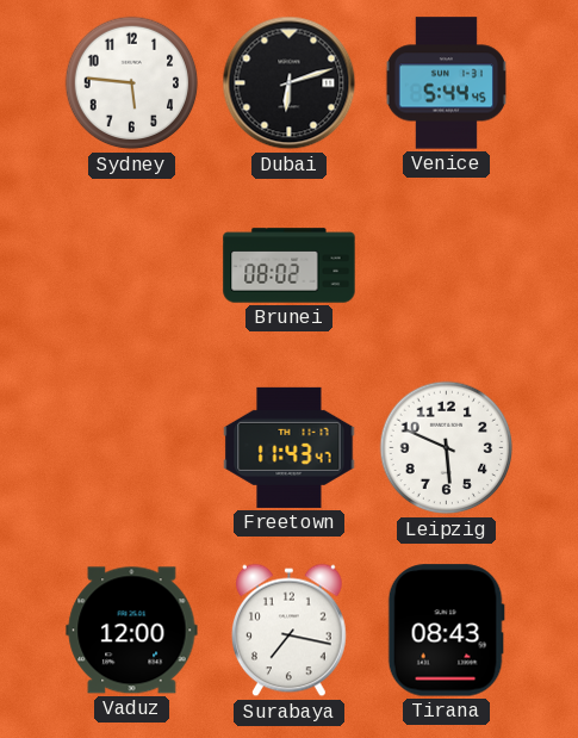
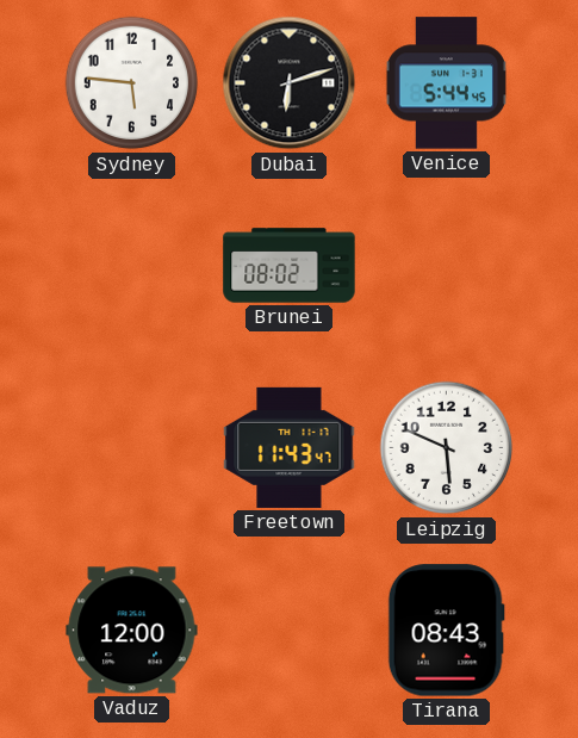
Surabaya: 7:17 -> none
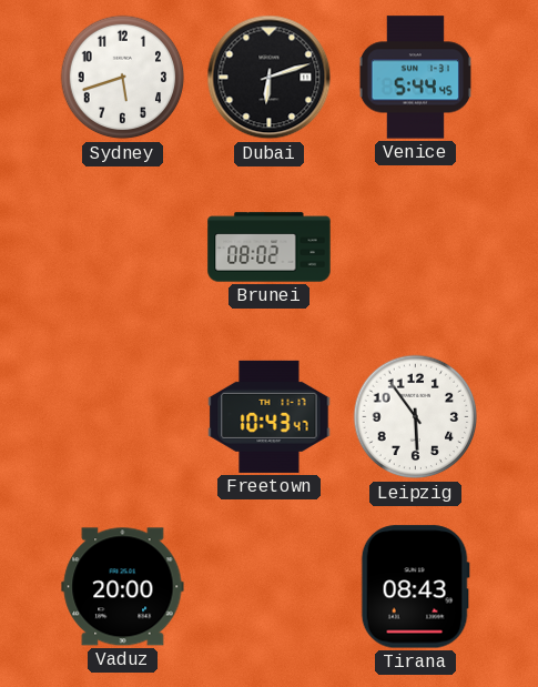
Sydney: 5:46 -> 5:42
Freetown: 11:43 -> 10:43
Leipzig: 5:49 -> 5:54
Vaduz: 12:00 -> 20:00
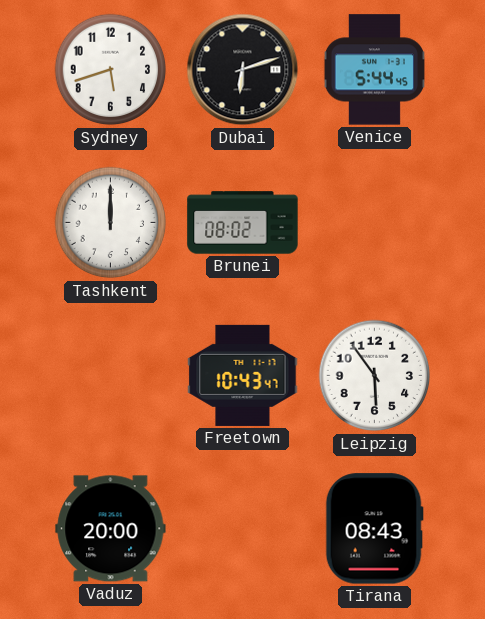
Tashkent: none -> 12:00
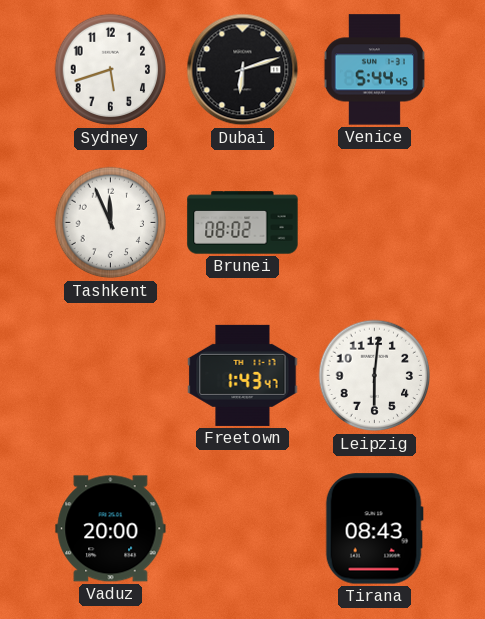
Tashkent: 12:00 -> 11:56
Freetown: 10:43 -> 1:43
Leipzig: 5:54 -> 6:01
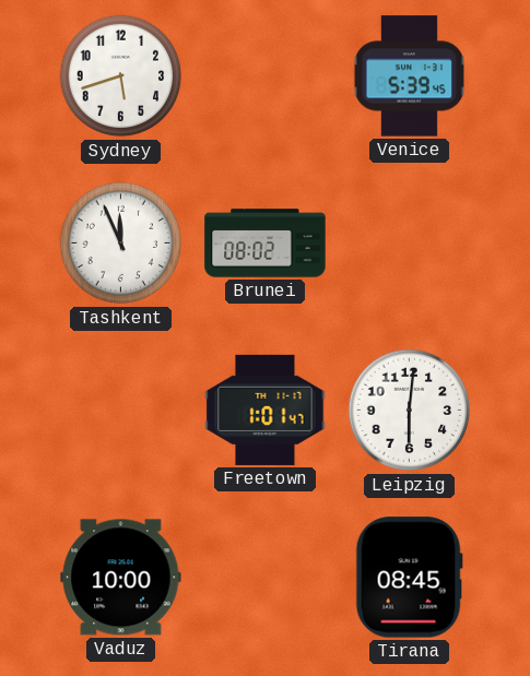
Dubai: 6:12 -> none
Venice: 5:44 -> 5:39
Freetown: 1:43 -> 1:01
Vaduz: 20:00 -> 10:00
Tirana: 08:43 -> 08:45
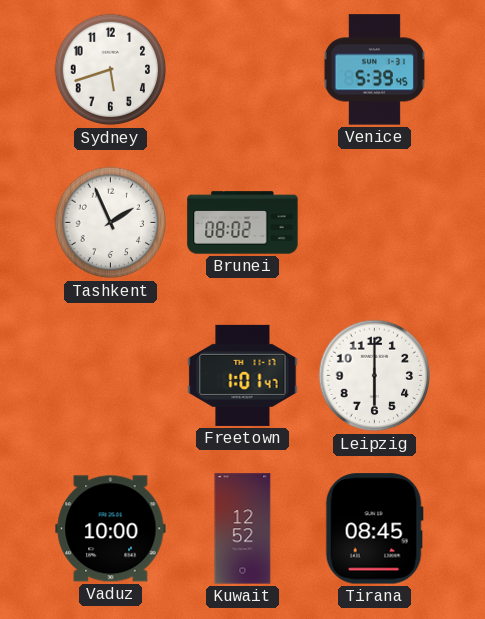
Tashkent: 11:56 -> 1:56
Leipzig: 6:01 -> 6:00
Kuwait: none -> 12:52
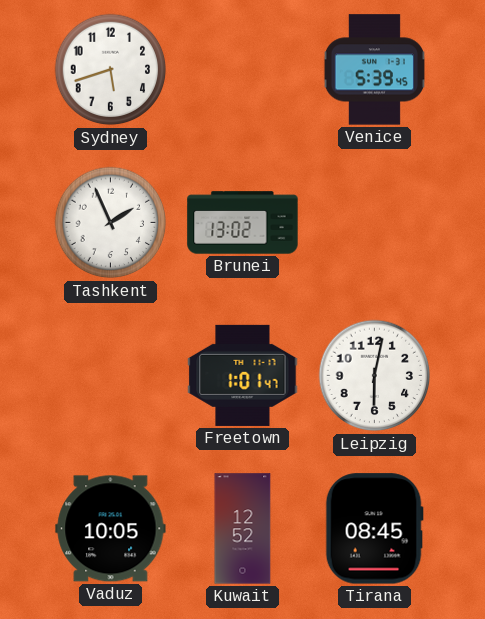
Brunei: 08:02 -> 13:02
Leipzig: 6:00 -> 6:02
Vaduz: 10:00 -> 10:05
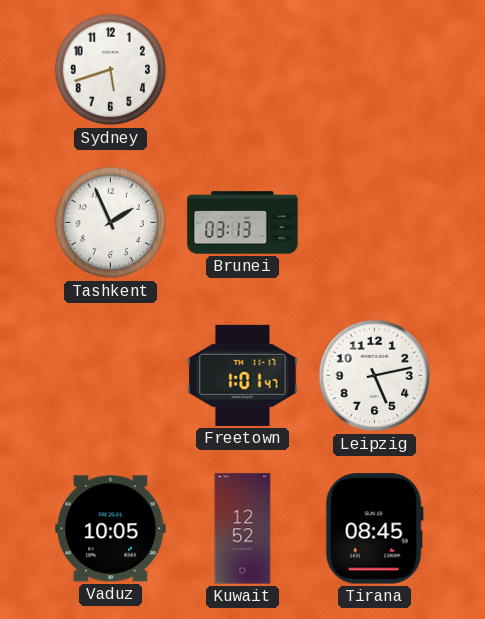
Venice: 5:39 -> none
Brunei: 13:02 -> 03:13
Leipzig: 6:02 -> 5:13
